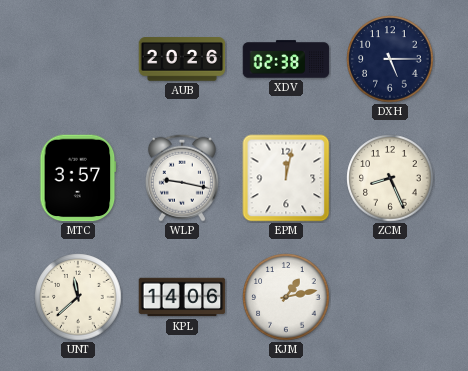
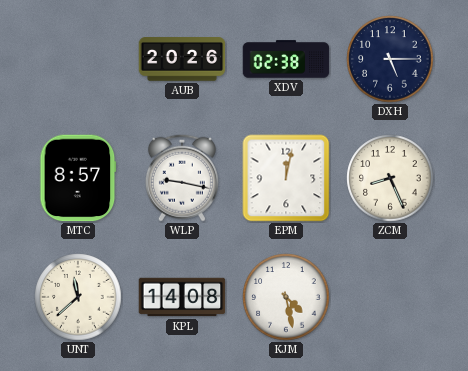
MTC: 3:57 -> 8:57
KPL: 14:06 -> 14:08
KJM: 1:13 -> 4:28
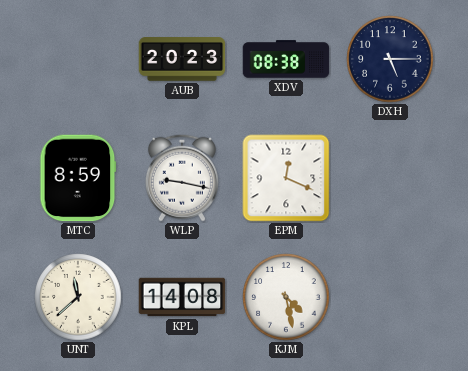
AUB: 20:26 -> 20:23
XDV: 02:38 -> 08:38
MTC: 8:57 -> 8:59
EPM: 12:02 -> 12:19
ZCM: 8:26 -> none
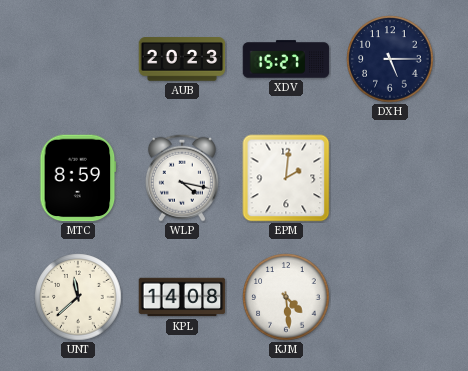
XDV: 08:38 -> 15:27
WLP: 9:17 -> 4:17
EPM: 12:19 -> 2:01
KJM: 4:28 -> 4:29
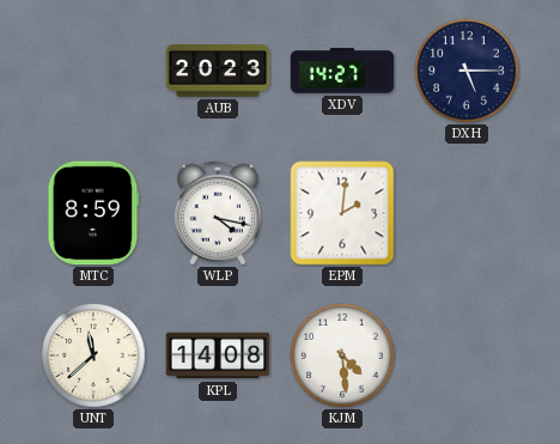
XDV: 15:27 -> 14:27
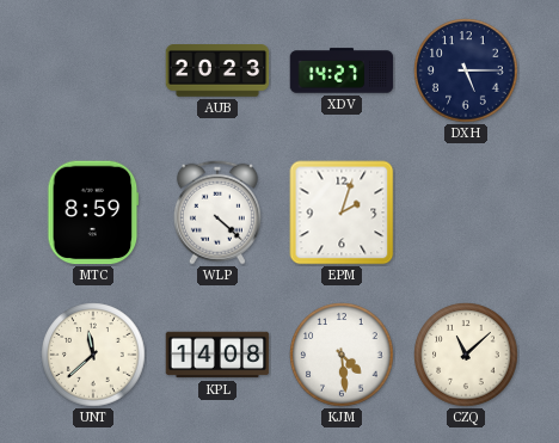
WLP: 4:17 -> 4:22
EPM: 2:01 -> 2:03
CZQ: none -> 11:08
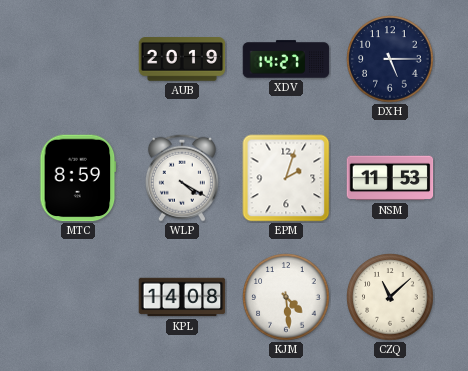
AUB: 20:23 -> 20:19
WLP: 4:22 -> 4:20
NSM: none -> 11:53
UNT: 11:38 -> none
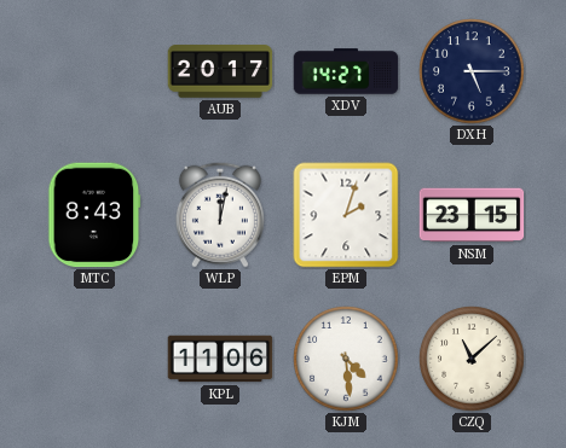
AUB: 20:19 -> 20:17
MTC: 8:59 -> 8:43
WLP: 4:20 -> 12:02
NSM: 11:53 -> 23:15
KPL: 14:08 -> 11:06
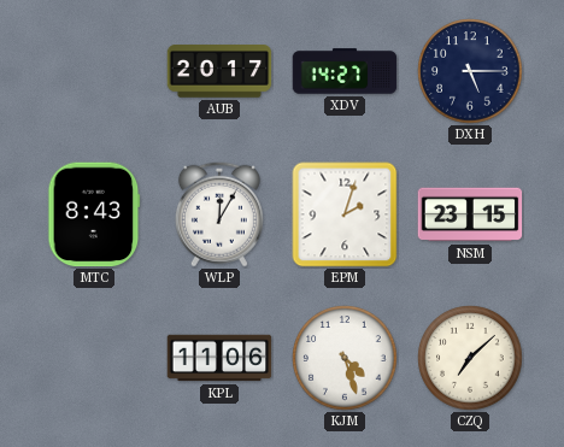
WLP: 12:02 -> 12:05
KJM: 4:29 -> 4:27
CZQ: 11:08 -> 7:08
